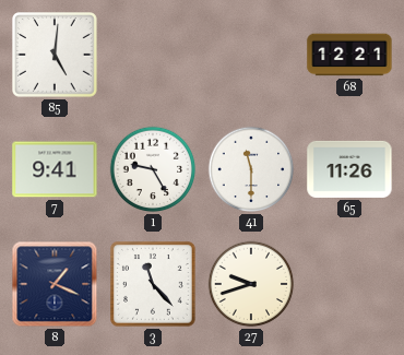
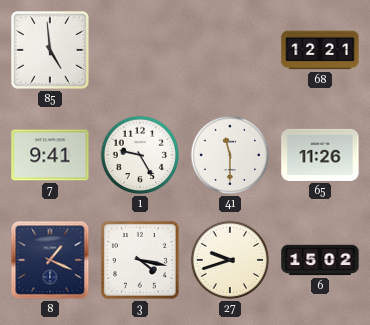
85: 5:01 -> 4:59
3: 11:23 -> 4:17
6: none -> 15:02
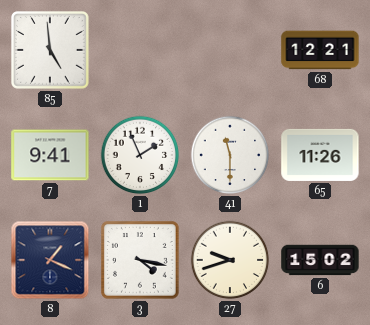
1: 9:25 -> 1:56
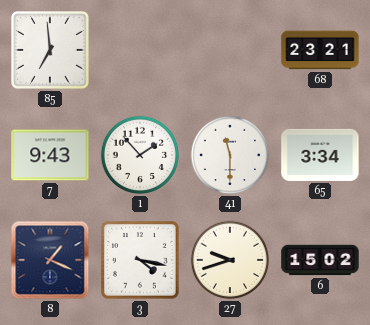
85: 4:59 -> 6:59
68: 12:21 -> 23:21
7: 9:41 -> 9:43
1: 1:56 -> 1:53
65: 11:26 -> 3:34
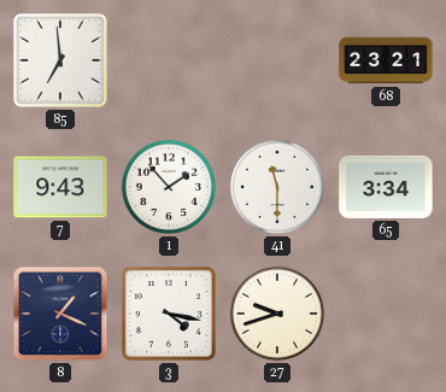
6: 15:02 -> none
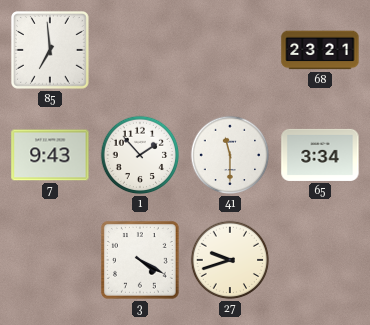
8: 1:19 -> none
3: 4:17 -> 4:20
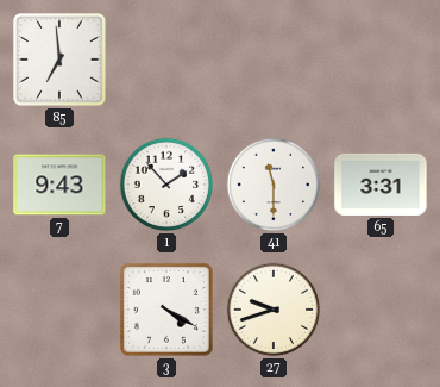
68: 23:21 -> none
65: 3:34 -> 3:31
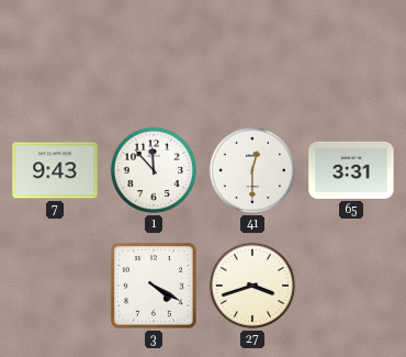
85: 6:59 -> none
1: 1:53 -> 11:53
41: 11:30 -> 12:30
27: 9:42 -> 3:42
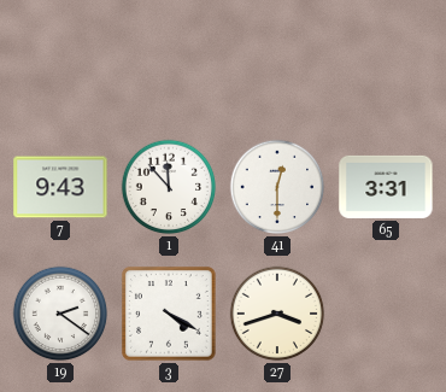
19: none -> 2:21
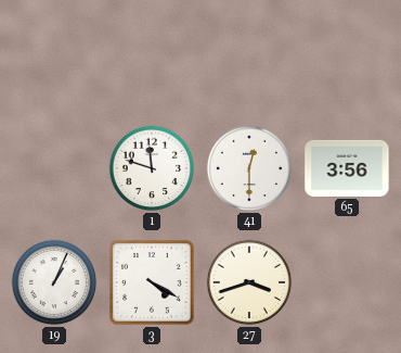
7: 9:43 -> none
1: 11:53 -> 11:48
65: 3:31 -> 3:56
19: 2:21 -> 1:04
